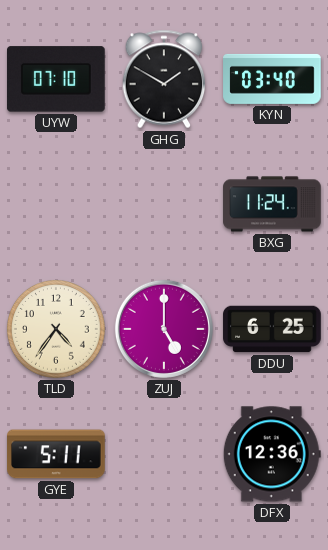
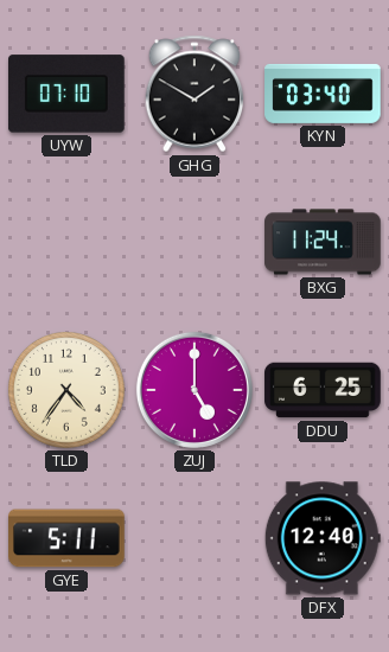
DFX: 12:36 -> 12:40
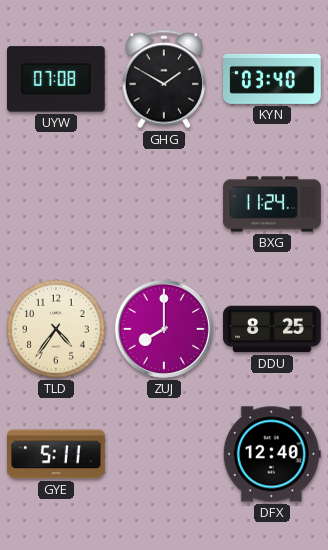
UYW: 07:10 -> 07:08
ZUJ: 5:00 -> 8:00
DDU: 6:25 -> 8:25
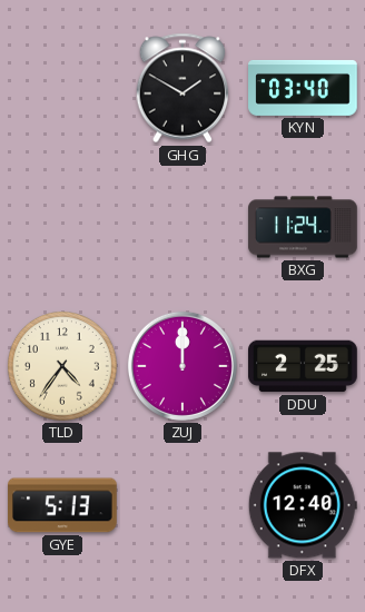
UYW: 07:08 -> none
ZUJ: 8:00 -> 12:00
DDU: 8:25 -> 2:25
GYE: 5:11 -> 5:13
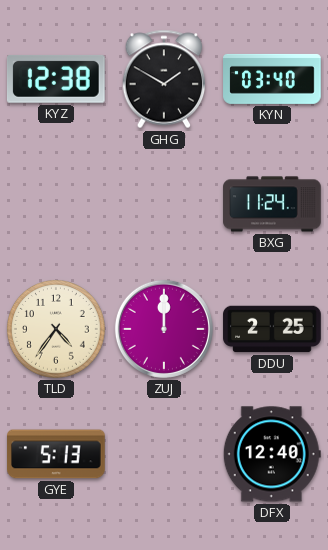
KYZ: none -> 12:38
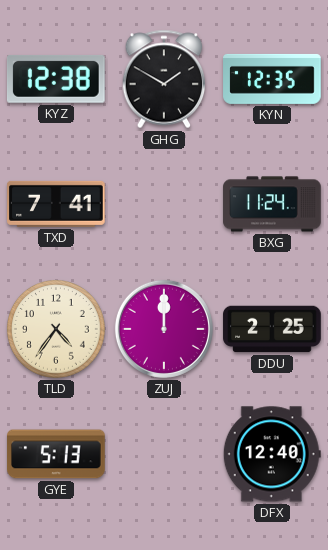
KYN: 03:40 -> 12:35
TXD: none -> 7:41
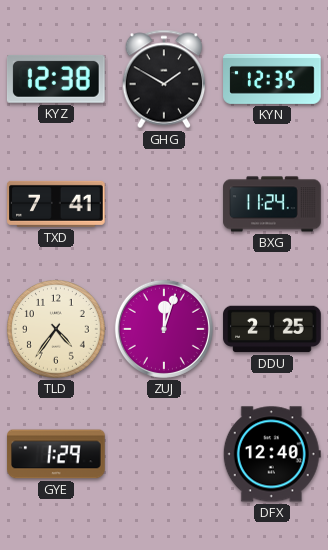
ZUJ: 12:00 -> 12:03
GYE: 5:13 -> 1:29
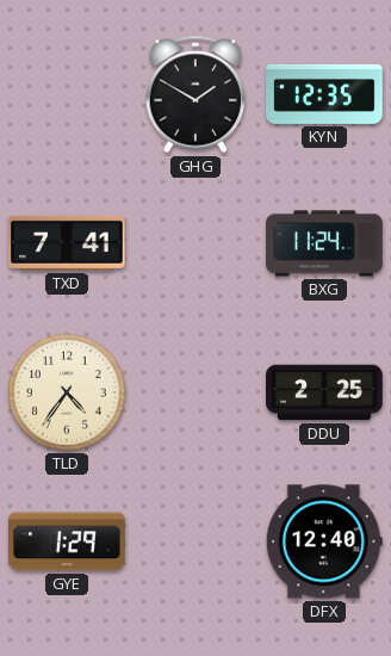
KYZ: 12:38 -> none
ZUJ: 12:03 -> none
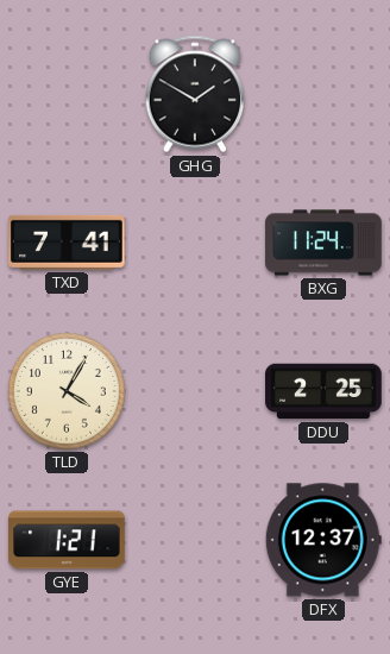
KYN: 12:35 -> none
TLD: 4:36 -> 4:05
GYE: 1:29 -> 1:21
DFX: 12:40 -> 12:37
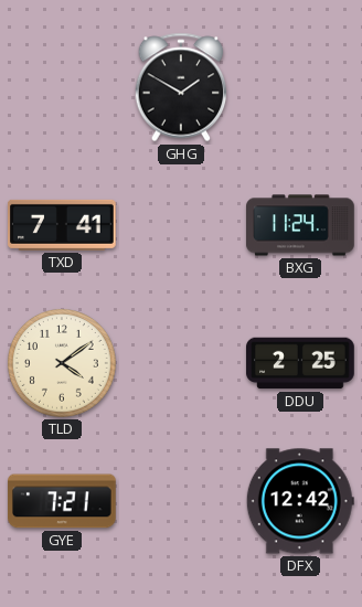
TLD: 4:05 -> 4:09
GYE: 1:21 -> 7:21
DFX: 12:37 -> 12:42
